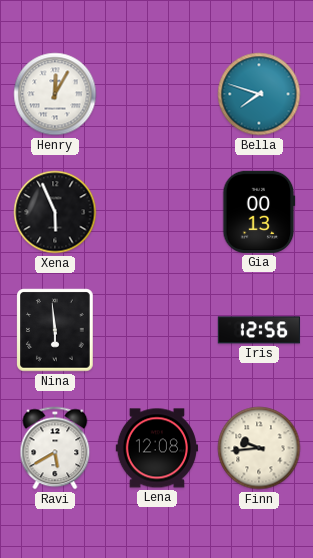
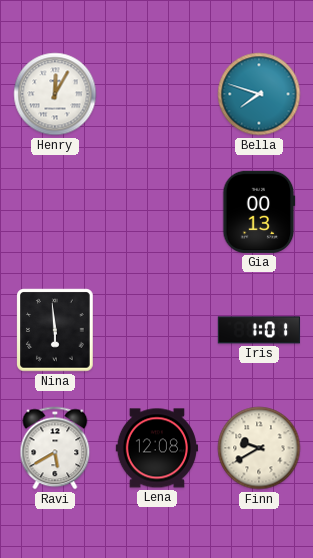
Xena: 5:56 -> none
Iris: 12:56 -> 1:01
Finn: 9:44 -> 9:40
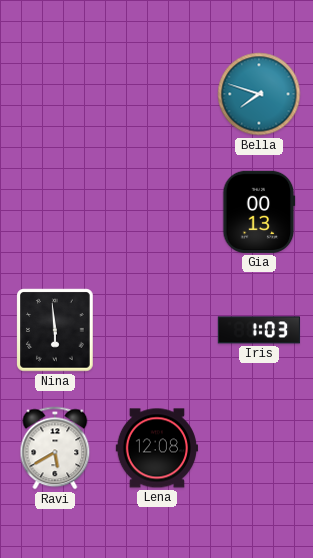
Henry: 12:05 -> none
Iris: 1:01 -> 1:03
Finn: 9:40 -> none
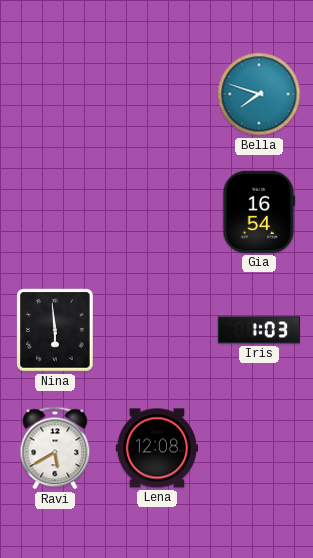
Gia: 00:13 -> 16:54
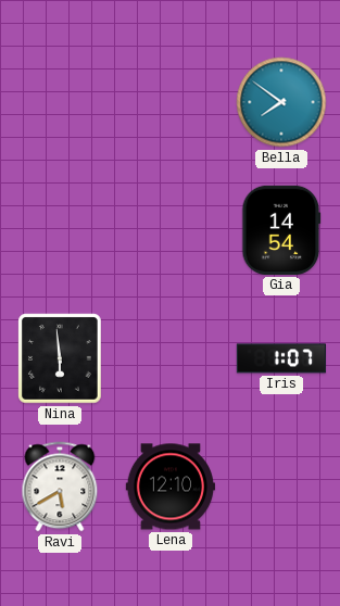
Bella: 7:48 -> 7:51
Gia: 16:54 -> 14:54
Iris: 1:03 -> 1:07
Lena: 12:08 -> 12:10
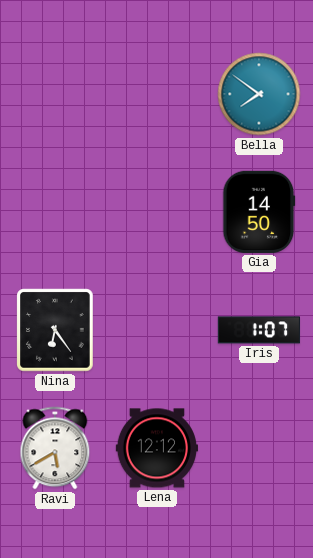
Gia: 14:54 -> 14:50
Nina: 5:59 -> 6:24
Lena: 12:10 -> 12:12
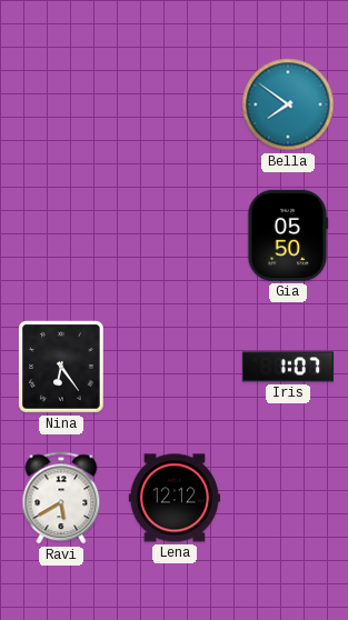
Gia: 14:50 -> 05:50
